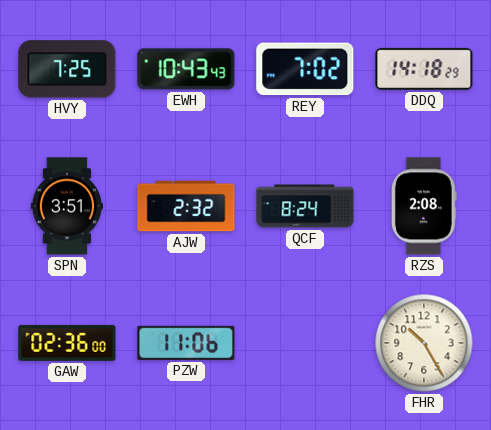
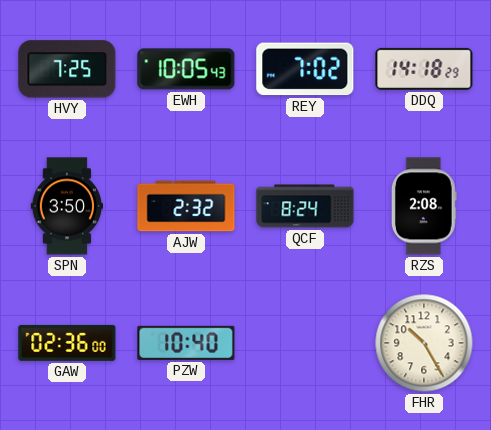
EWH: 10:43 -> 10:05
SPN: 3:51 -> 3:50
PZW: 11:06 -> 10:40
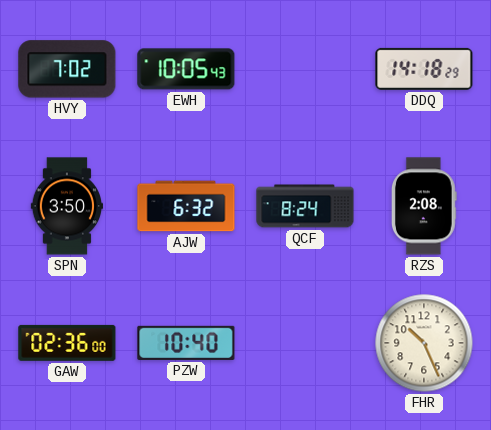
HVY: 7:25 -> 7:02
REY: 7:02 -> none
AJW: 2:32 -> 6:32
FHR: 10:25 -> 10:26
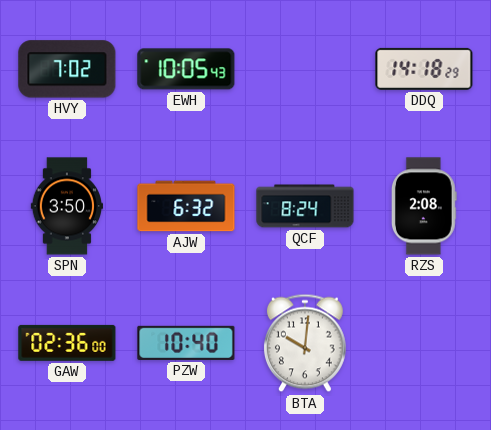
BTA: none -> 10:01
FHR: 10:26 -> none
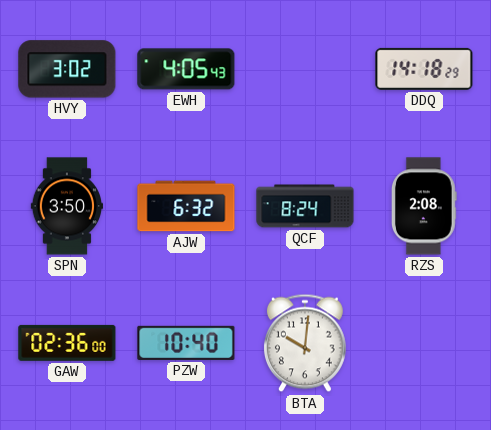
HVY: 7:02 -> 3:02
EWH: 10:05 -> 4:05
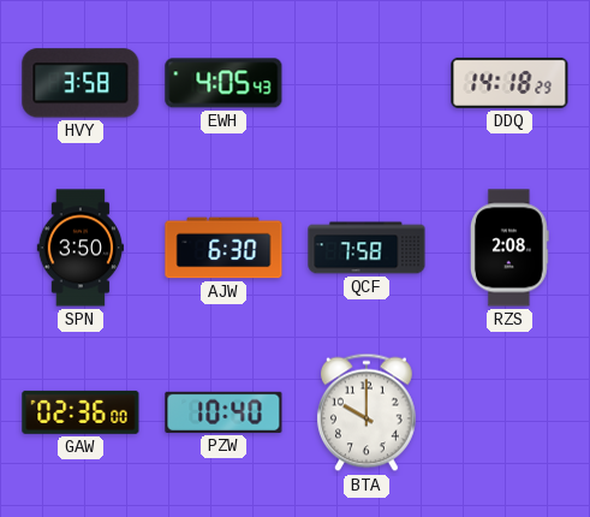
HVY: 3:02 -> 3:58
AJW: 6:32 -> 6:30
QCF: 8:24 -> 7:58
BTA: 10:01 -> 10:00
